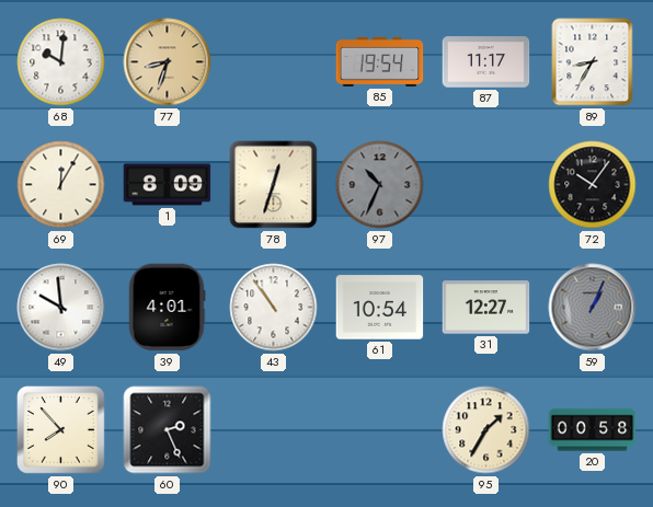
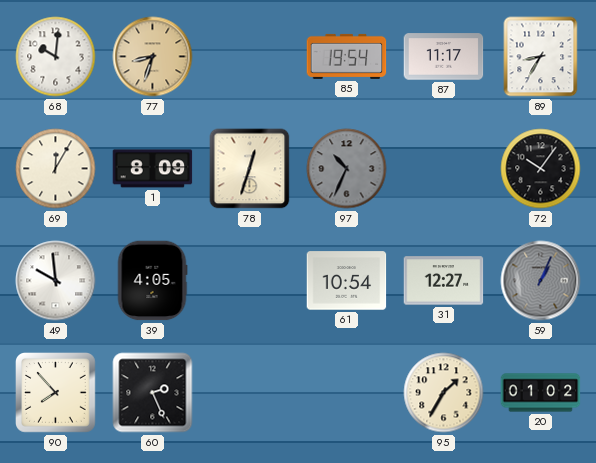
39: 4:01 -> 4:05
43: 10:54 -> none
20: 00:58 -> 01:02
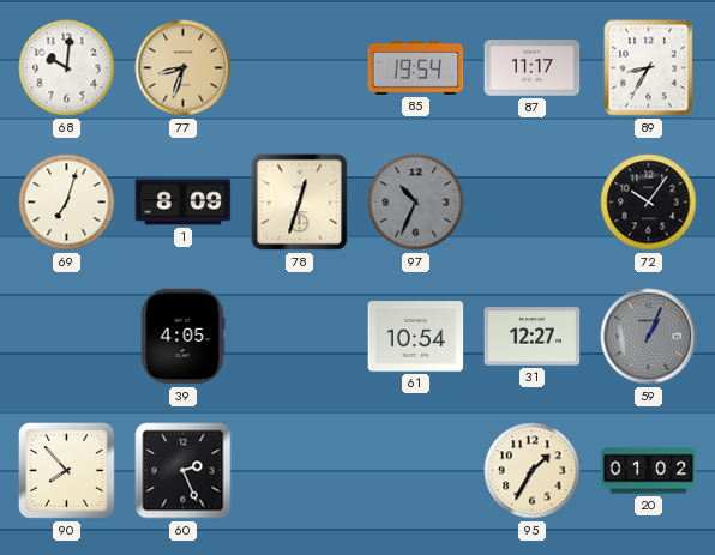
69: 12:05 -> 7:03
49: 9:59 -> none
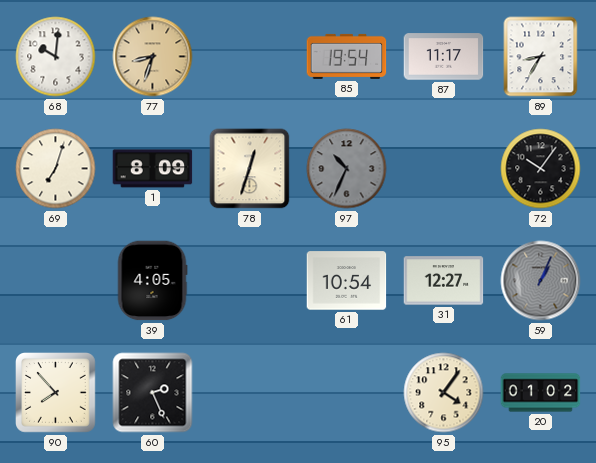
95: 1:35 -> 4:06
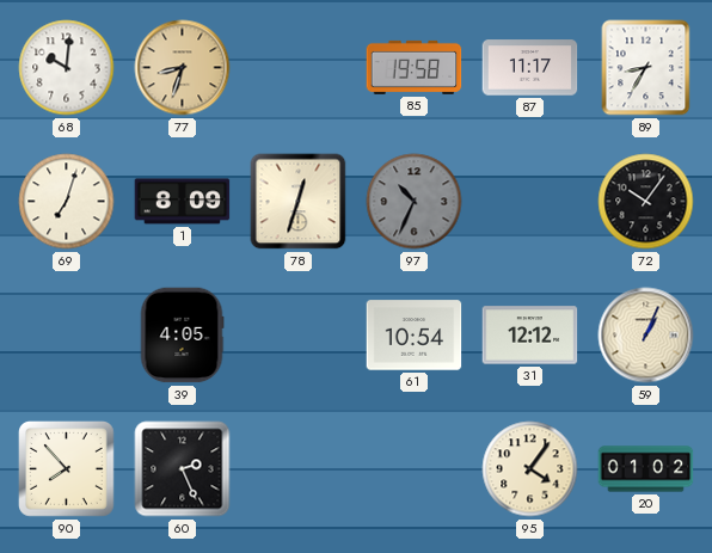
85: 19:54 -> 19:58
31: 12:27 -> 12:12
59 dial: grey -> cream
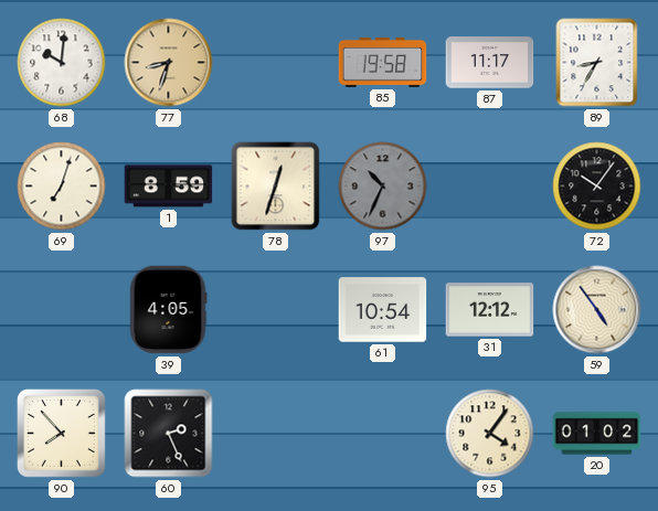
1: 8:09 -> 8:59
59: 1:04 -> 4:54
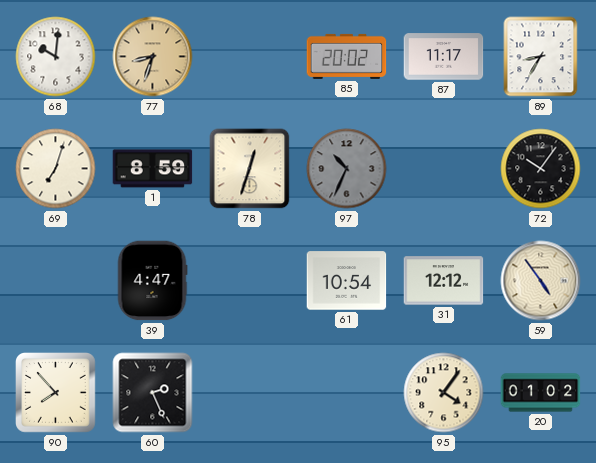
85: 19:58 -> 20:02
39: 4:05 -> 4:47
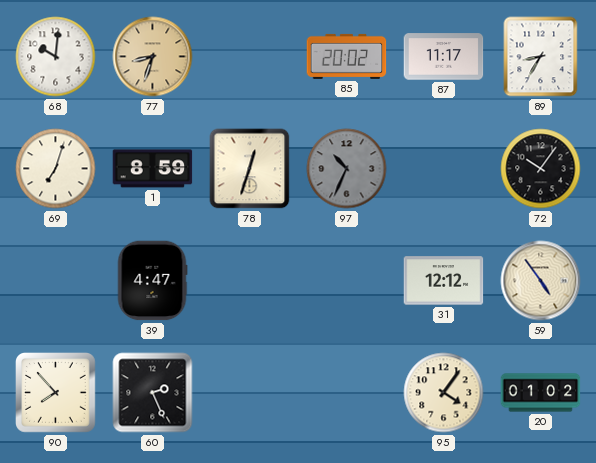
61: 10:54 -> none
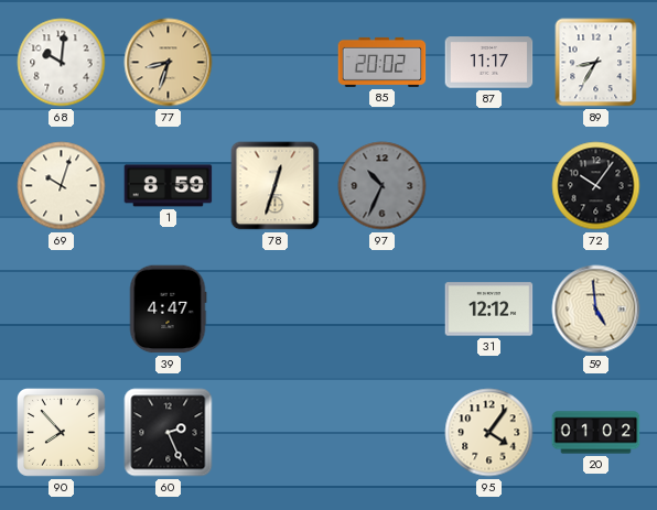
69: 7:03 -> 10:03
59: 4:54 -> 4:59
